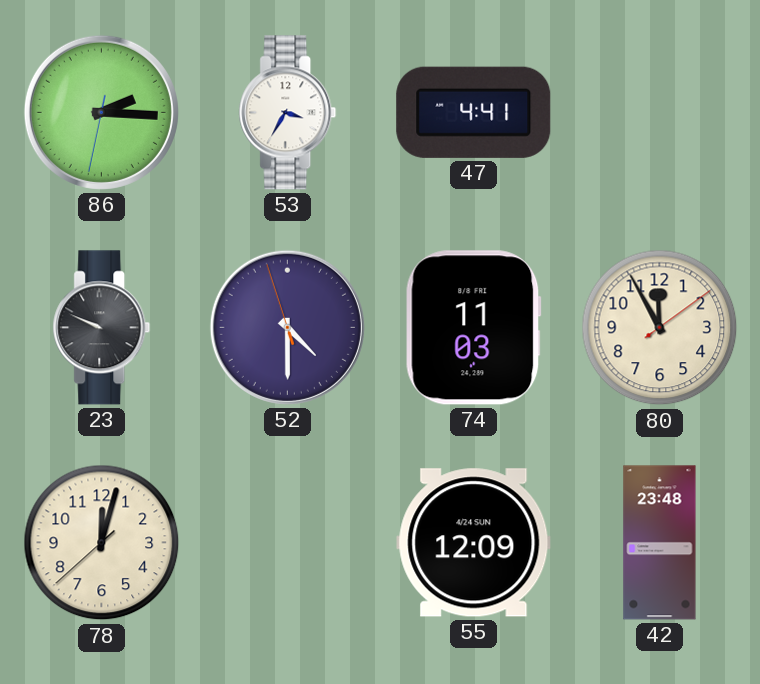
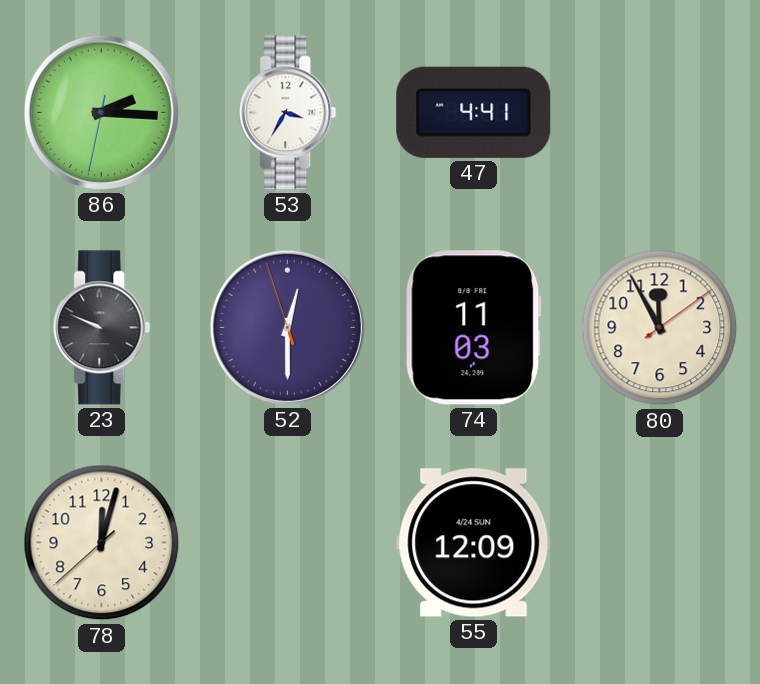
52: 4:29 -> 12:29
42: 23:48 -> none
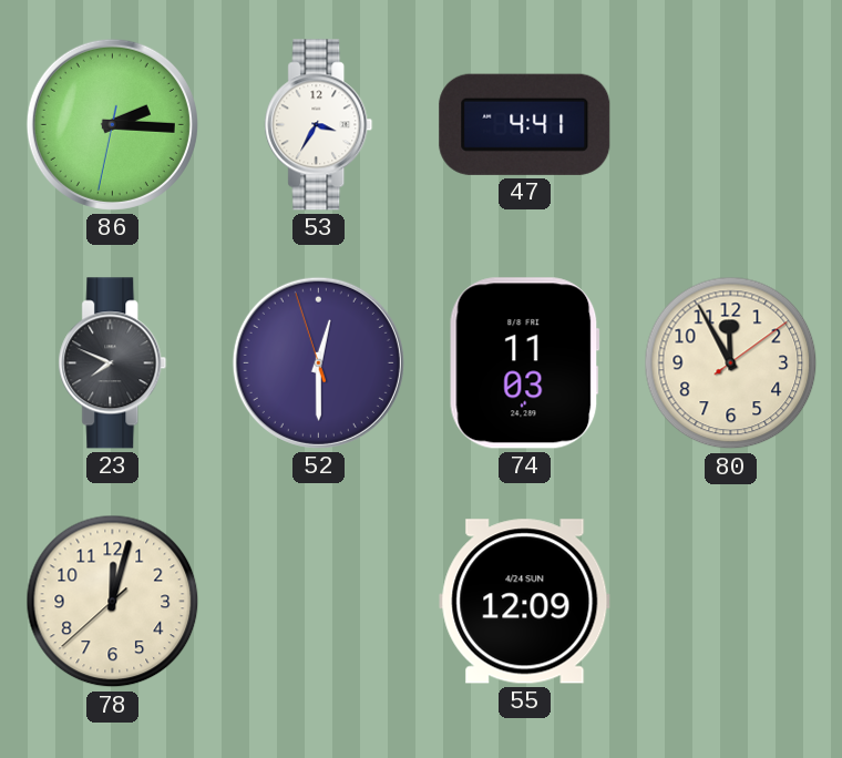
23: 9:49 -> 7:49
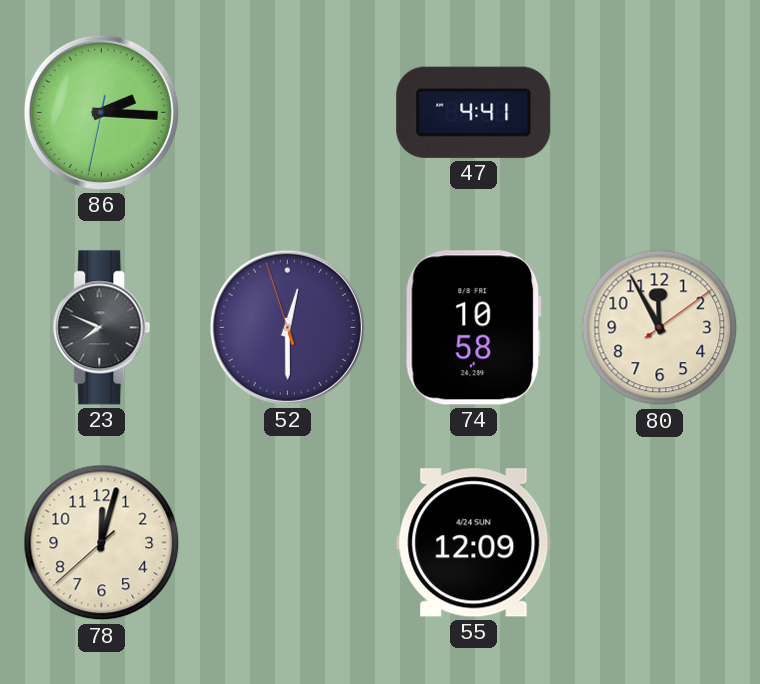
53: 3:35 -> none
74: 11:03 -> 10:58
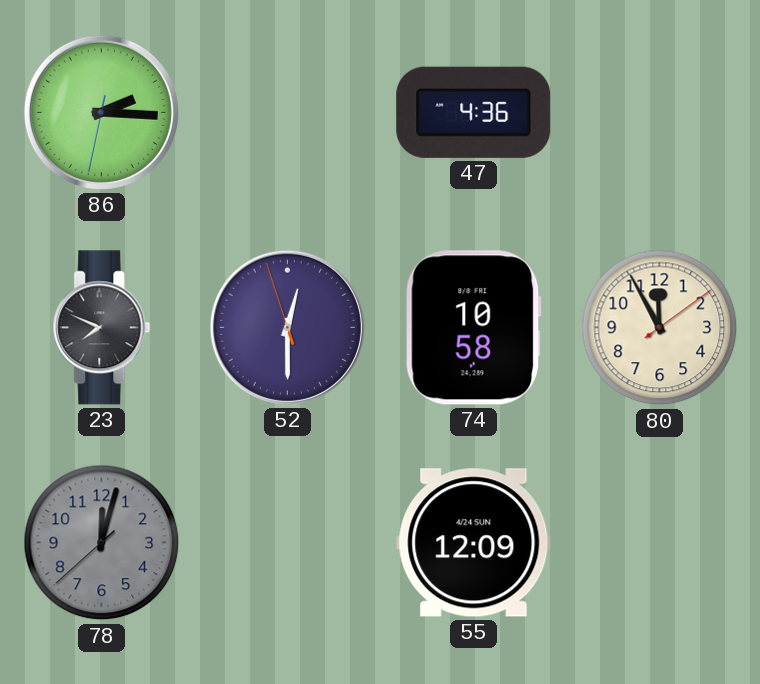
47: 4:41 -> 4:36
78 dial: cream -> grey
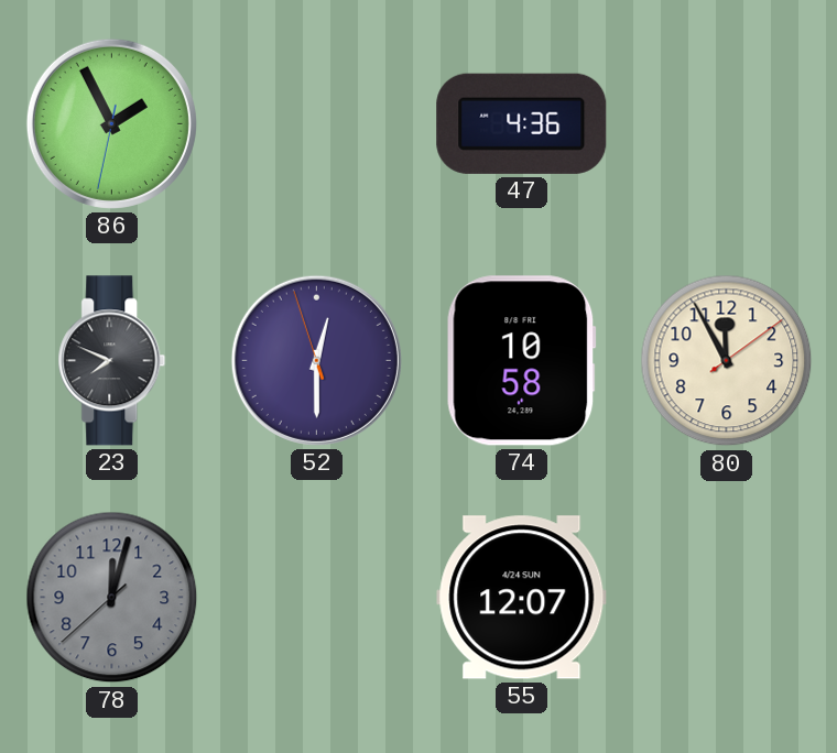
86: 2:15 -> 1:55
55: 12:09 -> 12:07
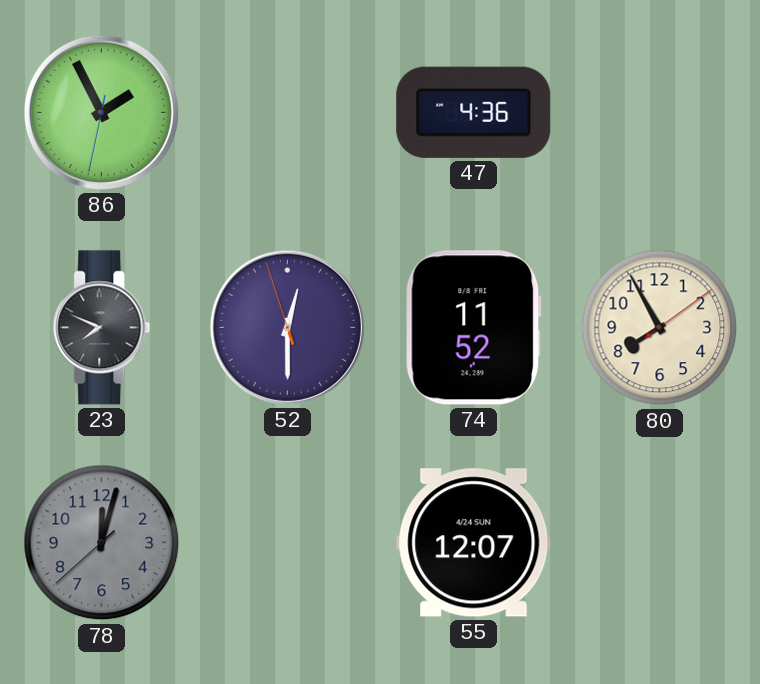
74: 10:58 -> 11:52
80: 11:55 -> 7:55
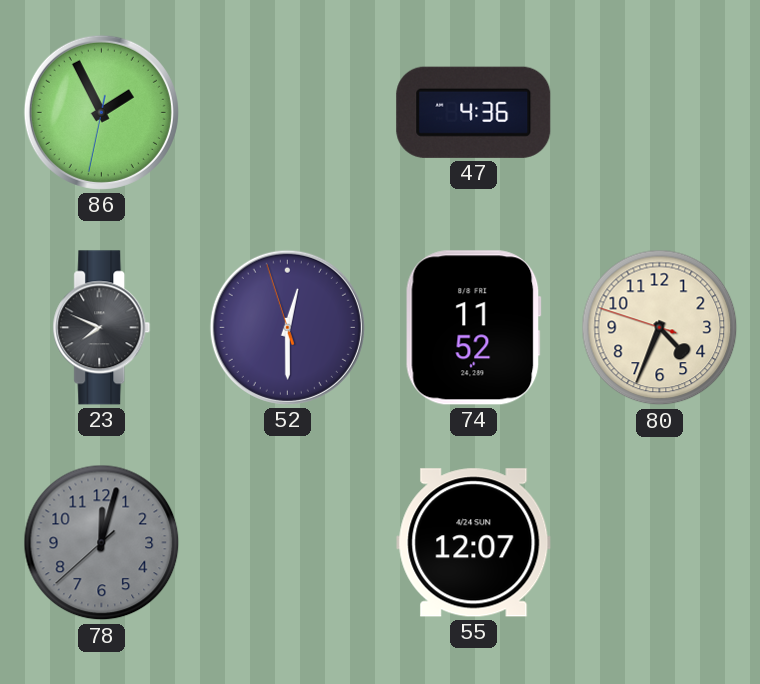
80: 7:55 -> 4:33
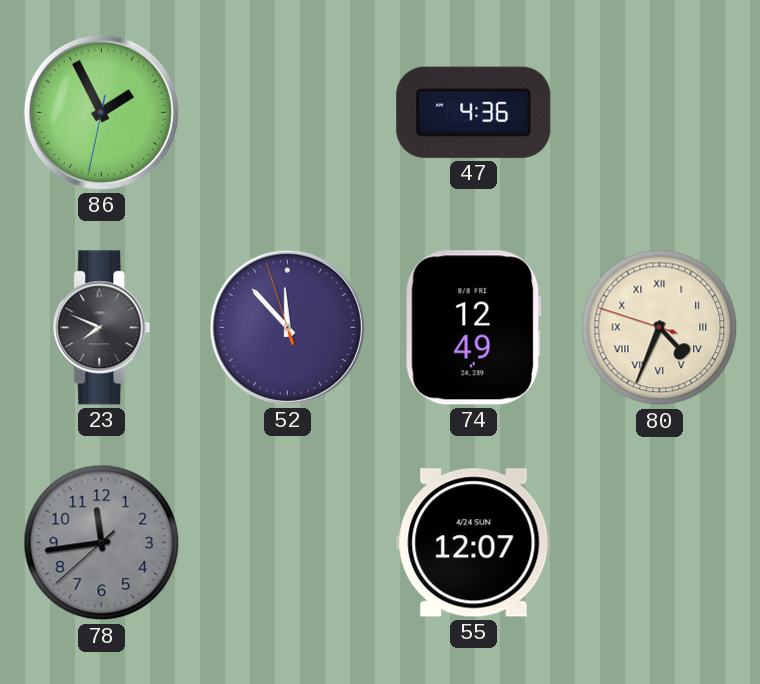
52: 12:29 -> 11:52
74: 11:52 -> 12:49
80 numerals: Arabic -> Roman
78: 12:02 -> 11:43
